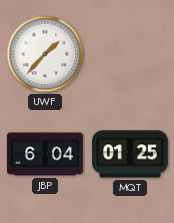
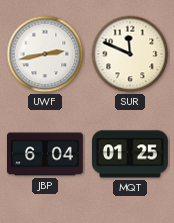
UWF: 1:37 -> 2:43
SUR: none -> 11:49
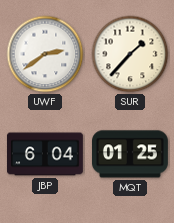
UWF: 2:43 -> 2:39
SUR: 11:49 -> 1:37
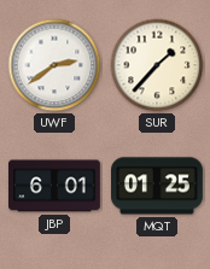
JBP: 6:04 -> 6:01
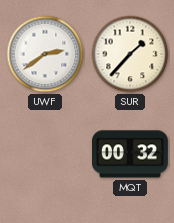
JBP: 6:01 -> none
MQT: 01:25 -> 00:32
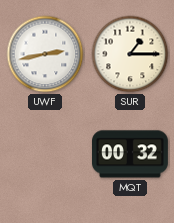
UWF: 2:39 -> 2:43
SUR: 1:37 -> 1:15
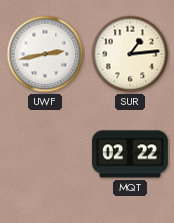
SUR: 1:15 -> 1:14
MQT: 00:32 -> 02:22
